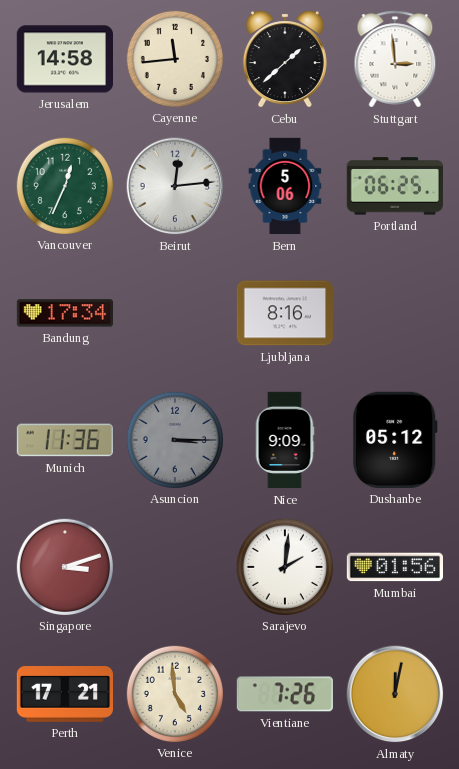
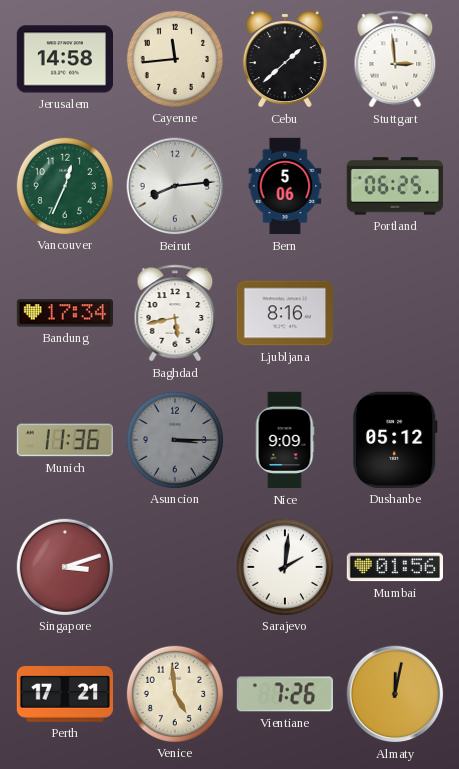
Beirut: 12:14 -> 8:14
Baghdad: none -> 5:43
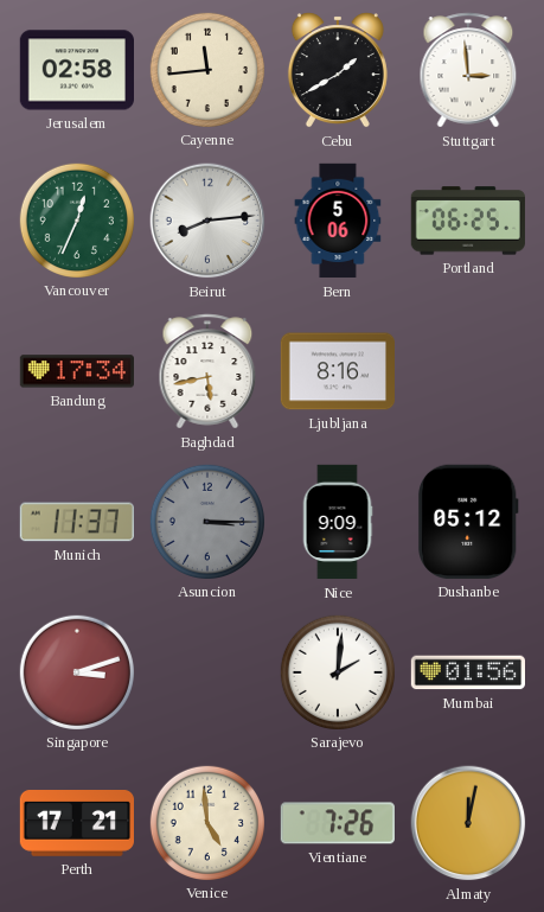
Jerusalem: 14:58 -> 02:58
Cebu: 1:38 -> 1:40
Munich: 11:36 -> 11:37
